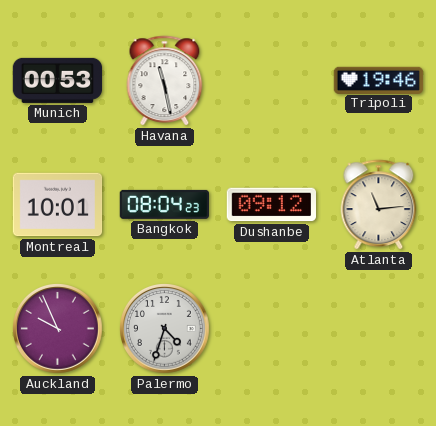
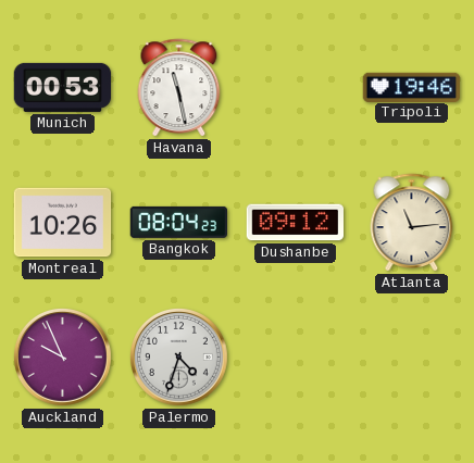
Montreal: 10:01 -> 10:26
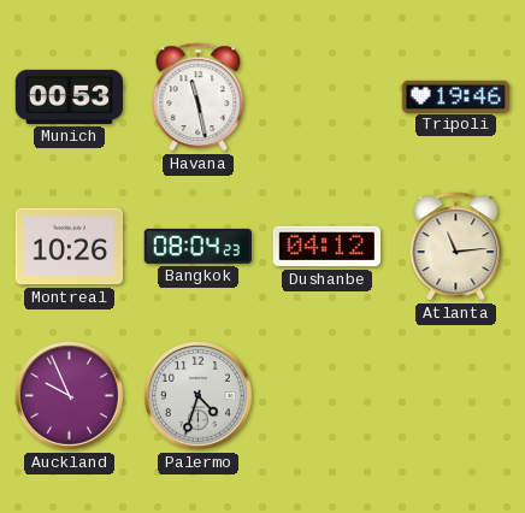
Dushanbe: 09:12 -> 04:12
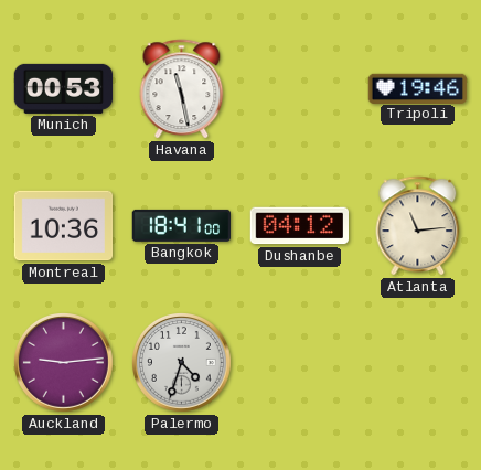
Montreal: 10:26 -> 10:36
Bangkok: 08:04 -> 18:41
Auckland: 9:56 -> 9:14
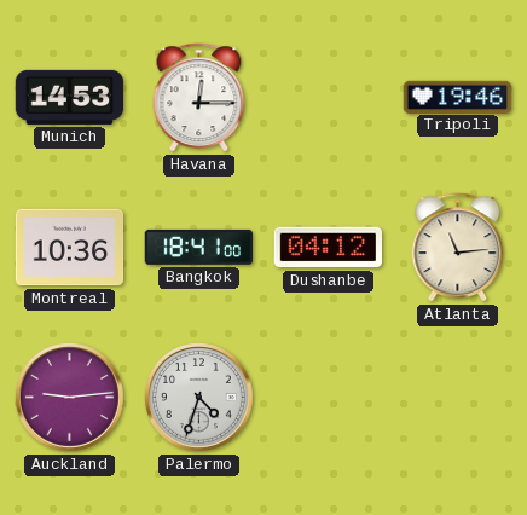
Munich: 00:53 -> 14:53
Havana: 11:28 -> 12:15
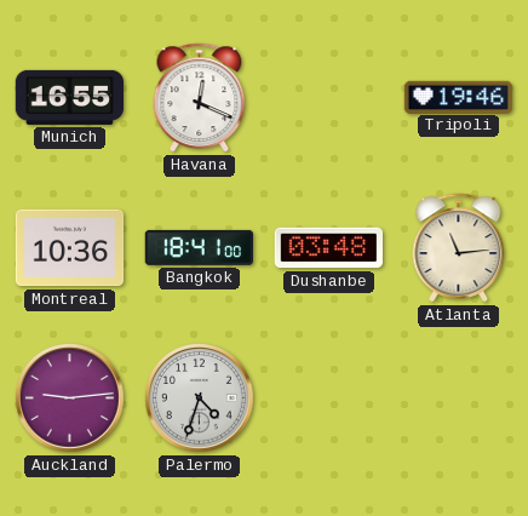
Munich: 14:53 -> 16:55
Havana: 12:15 -> 12:19
Dushanbe: 04:12 -> 03:48
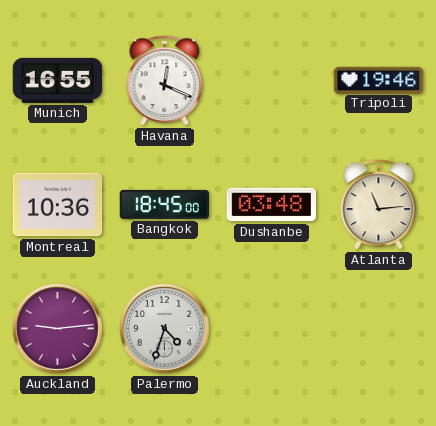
Bangkok: 18:41 -> 18:45
